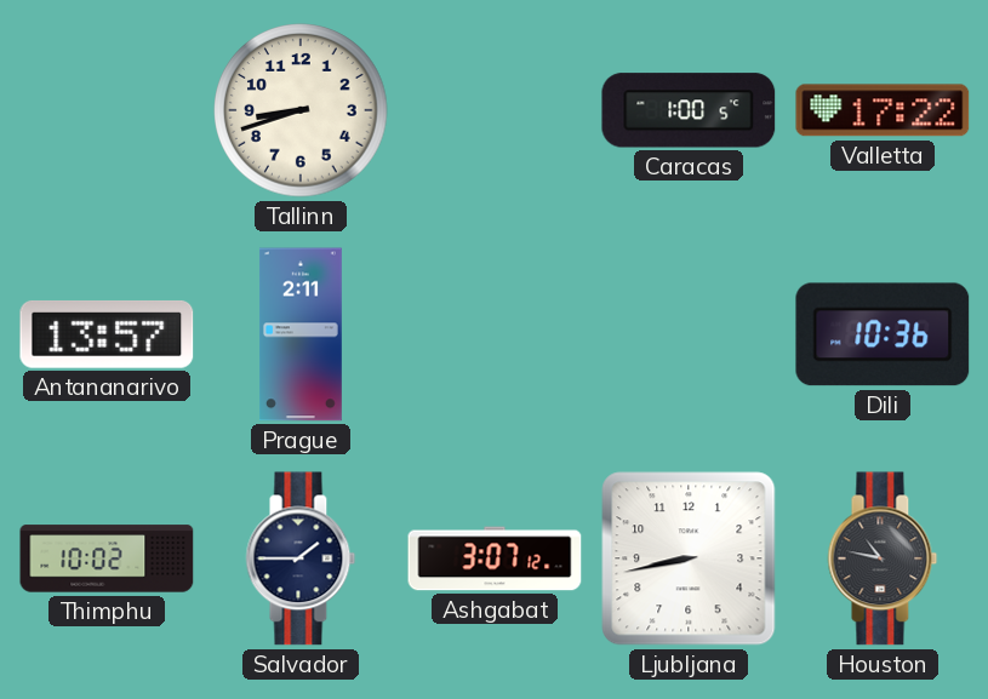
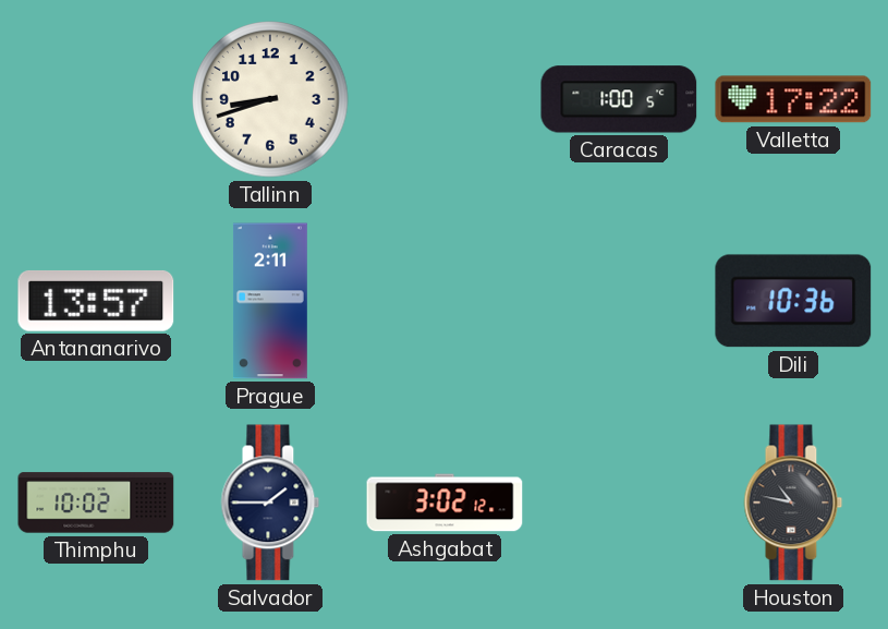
Ashgabat: 3:07 -> 3:02
Ljubljana: 8:43 -> none
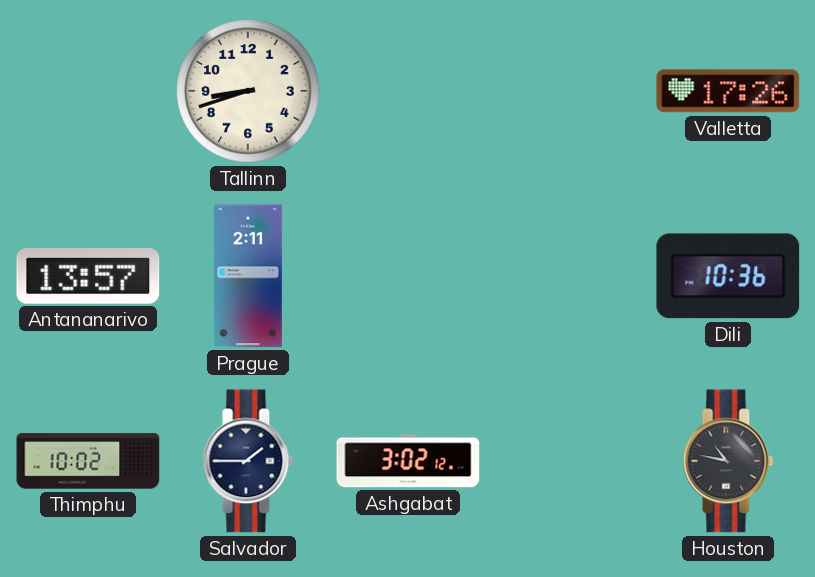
Caracas: 1:00 -> none
Valletta: 17:22 -> 17:26
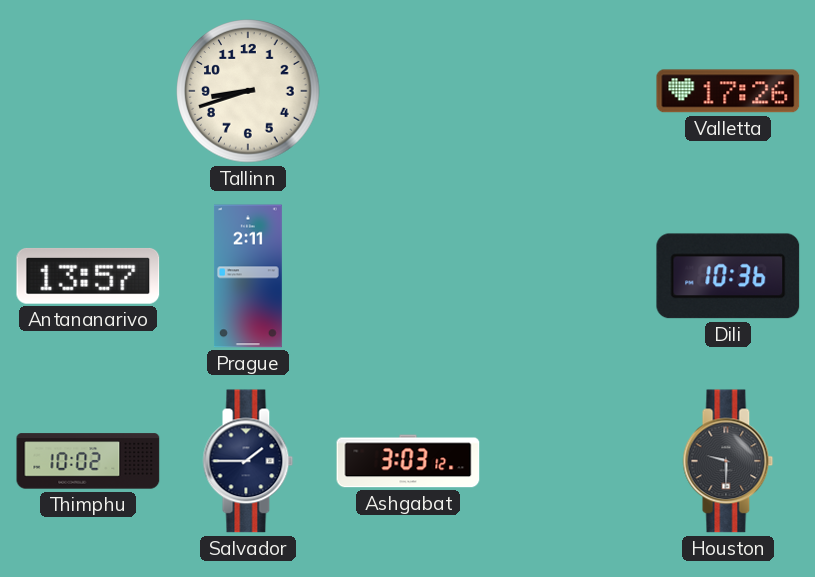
Ashgabat: 3:02 -> 3:03
Houston: 10:47 -> 9:30
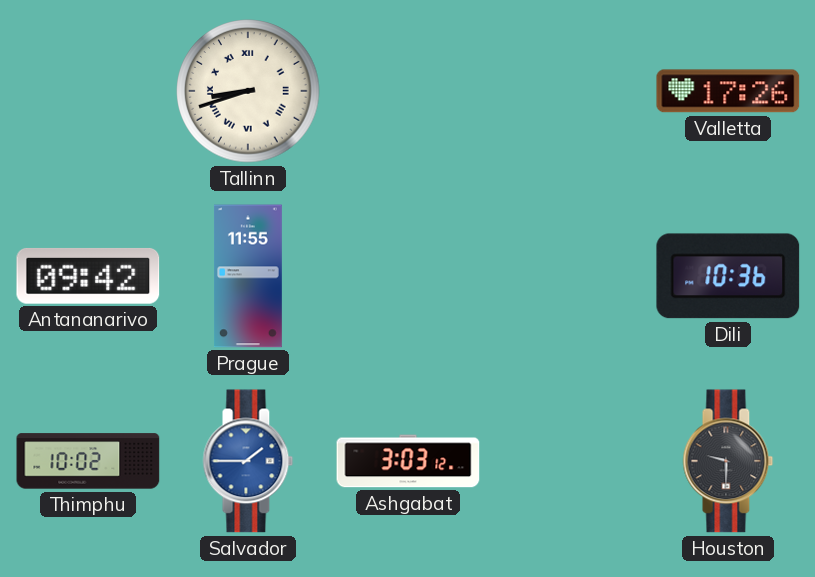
Tallinn numerals: Arabic -> Roman
Antananarivo: 13:57 -> 09:42
Prague: 2:11 -> 11:55
Salvador dial: navy -> blue
